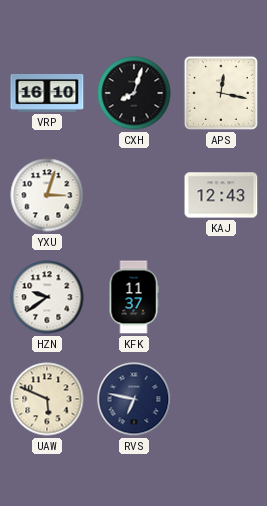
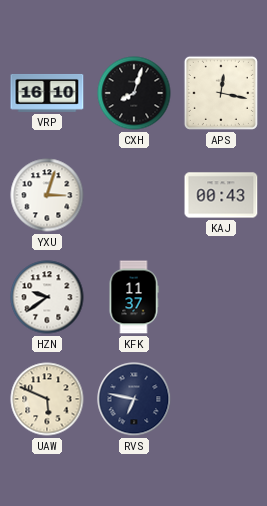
KAJ: 12:43 -> 00:43
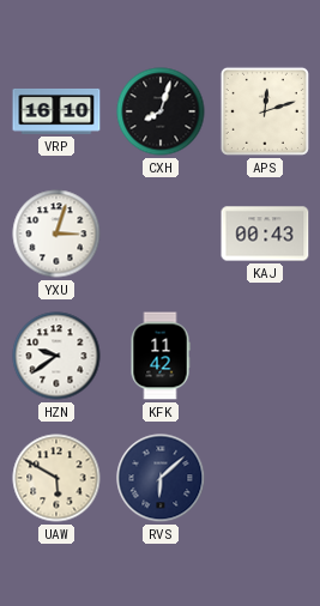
APS: 12:17 -> 12:12
KFK: 11:37 -> 11:42
UAW: 5:49 -> 5:50
RVS: 6:47 -> 6:08
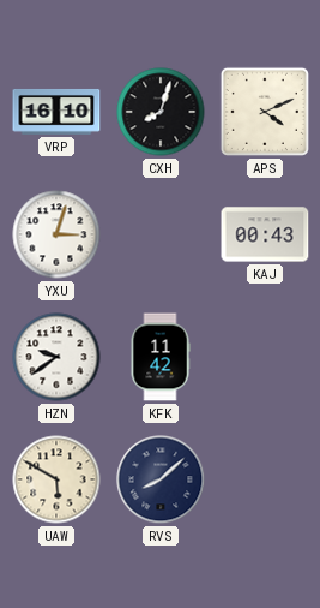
APS: 12:12 -> 4:11
RVS: 6:08 -> 8:08
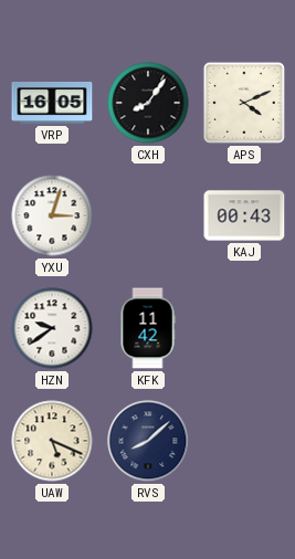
VRP: 16:10 -> 16:05
CXH: 8:03 -> 8:06
UAW: 5:50 -> 5:19
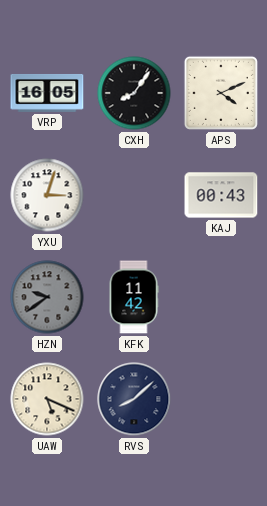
HZN dial: white -> grey
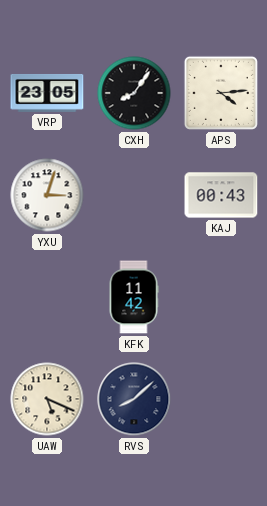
VRP: 16:05 -> 23:05
APS: 4:11 -> 4:14
HZN: 9:39 -> none
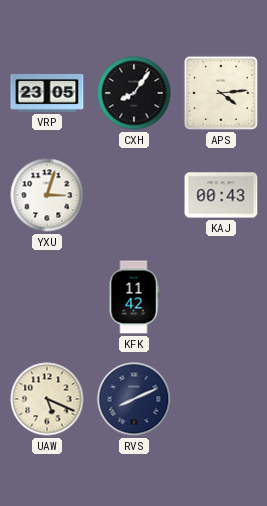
RVS: 8:08 -> 8:11
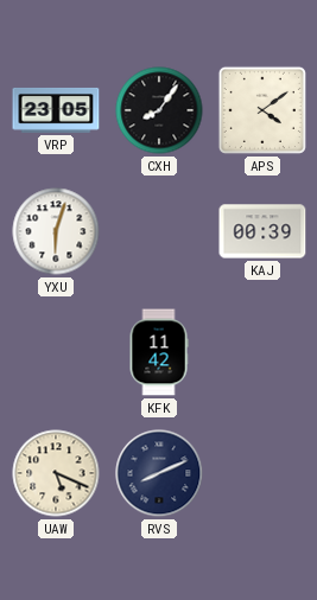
APS: 4:14 -> 4:09
YXU: 3:03 -> 6:03
KAJ: 00:43 -> 00:39
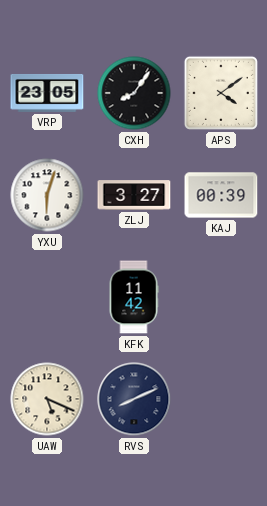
ZLJ: none -> 3:27
